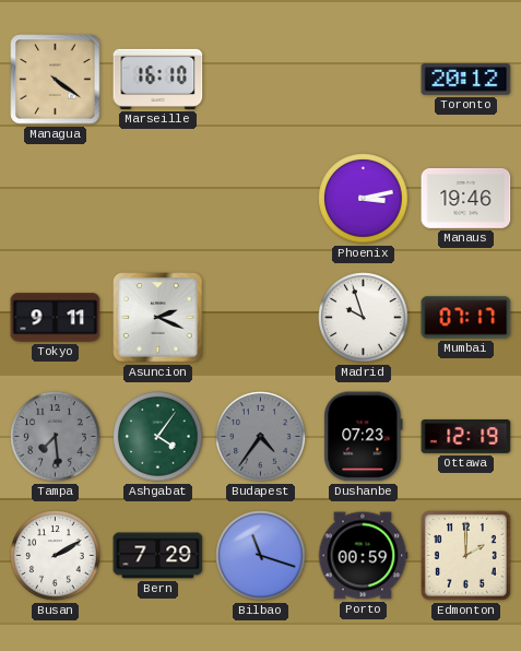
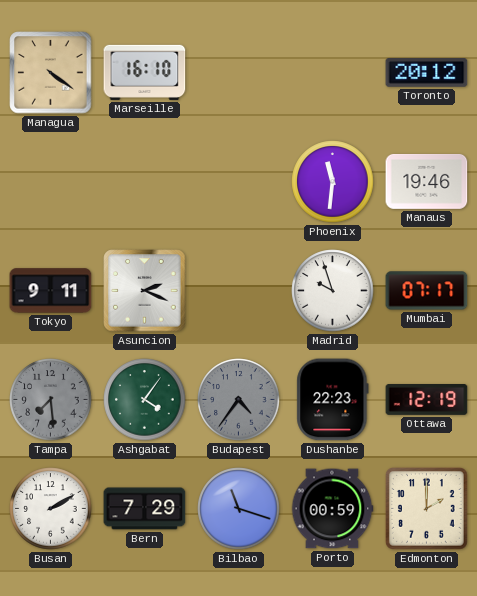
Phoenix: 3:13 -> 11:31
Dushanbe: 07:23 -> 22:23
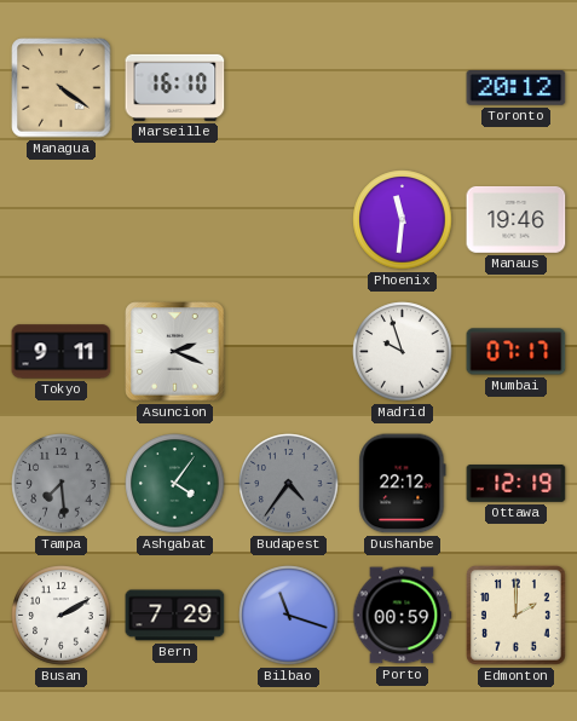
Dushanbe: 22:23 -> 22:12
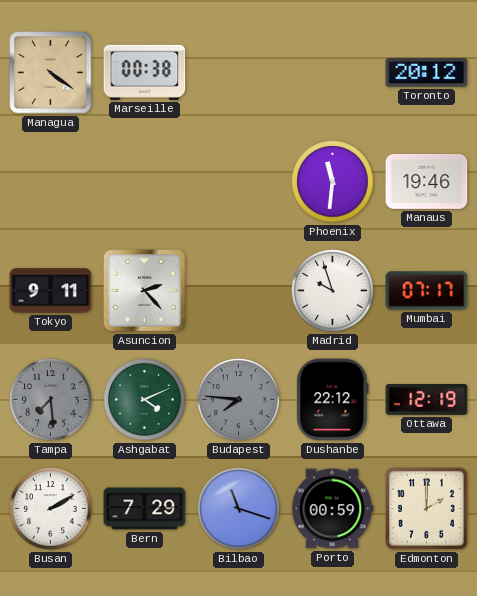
Marseille: 16:10 -> 00:38
Asuncion: 2:19 -> 2:23
Ashgabat: 4:06 -> 4:11
Budapest: 4:36 -> 7:46
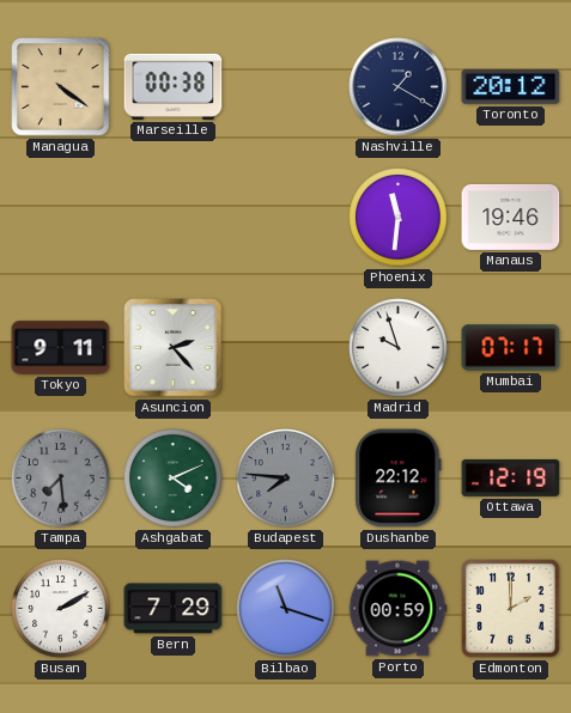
Nashville: none -> 1:20
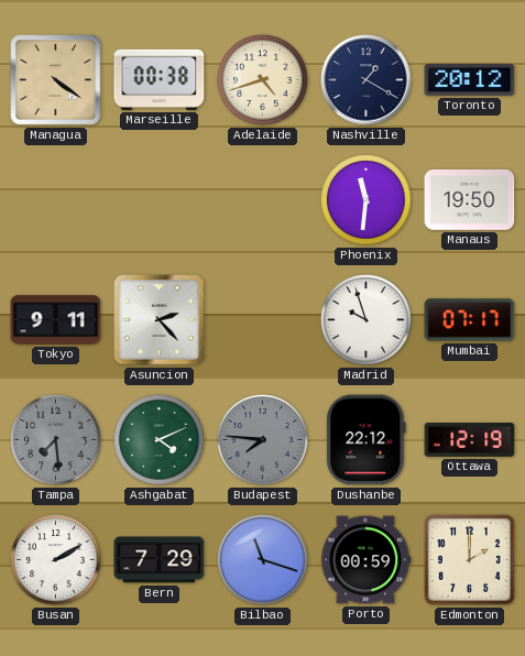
Adelaide: none -> 4:42
Manaus: 19:46 -> 19:50
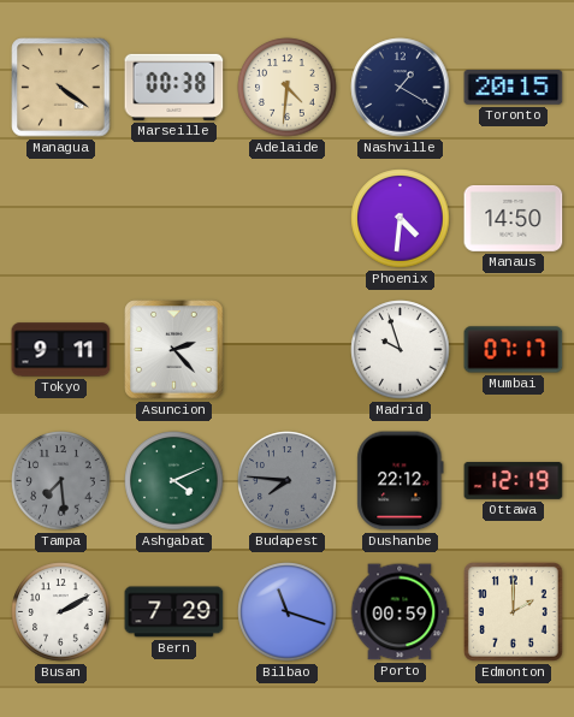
Adelaide: 4:42 -> 4:31
Toronto: 20:12 -> 20:15
Phoenix: 11:31 -> 4:31
Manaus: 19:50 -> 14:50
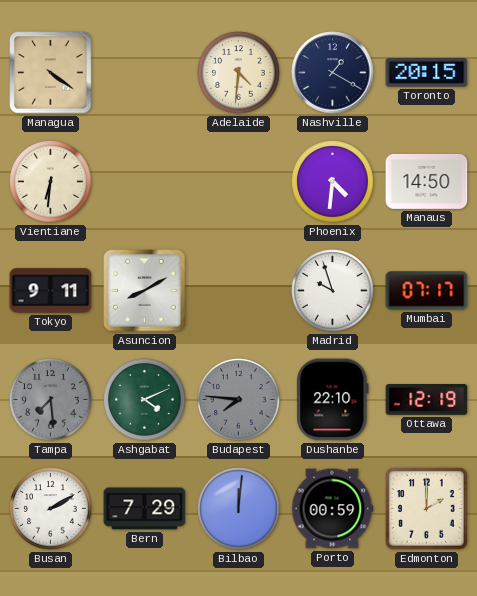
Marseille: 00:38 -> none
Vientiane: none -> 6:31
Asuncion: 2:23 -> 8:10
Dushanbe: 22:12 -> 22:10
Bilbao: 11:18 -> 12:01
